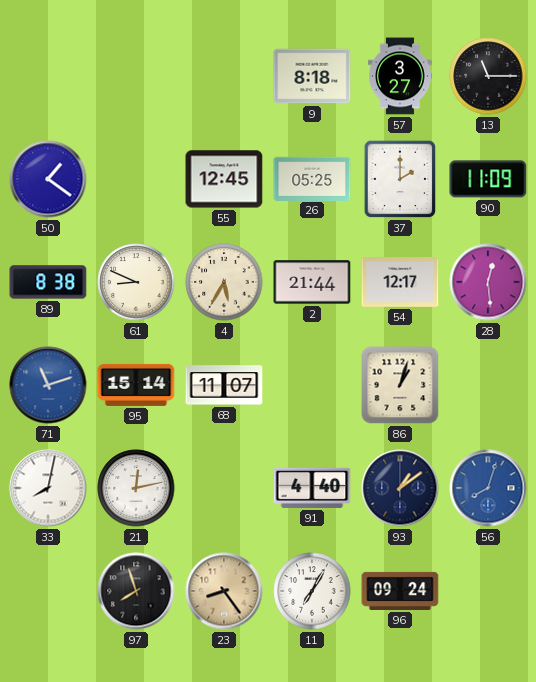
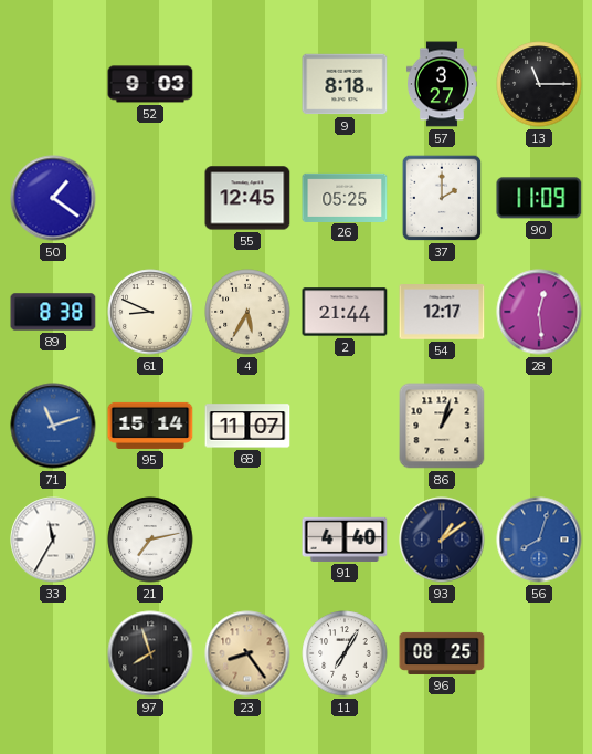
52: none -> 9:03
33: 8:02 -> 11:35
21: 12:13 -> 7:13
96: 09:24 -> 08:25
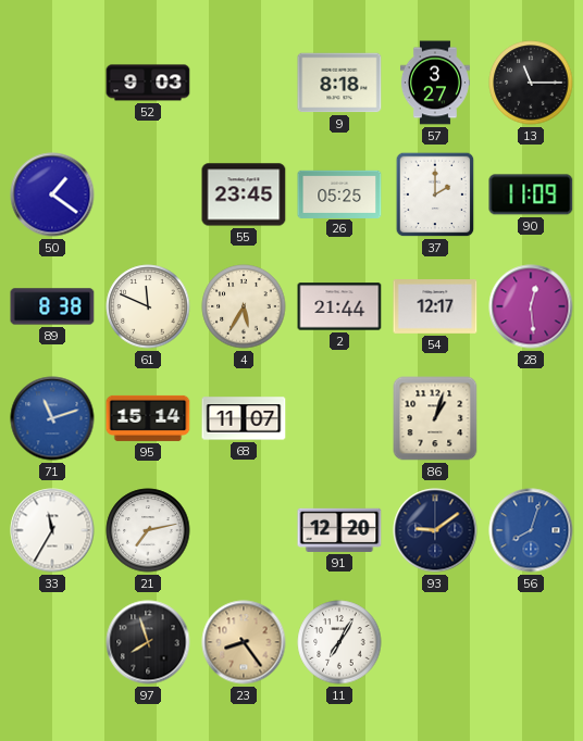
55: 12:45 -> 23:45
61: 8:49 -> 11:49
91: 4:40 -> 12:20
93: 1:09 -> 9:09
96: 08:25 -> none
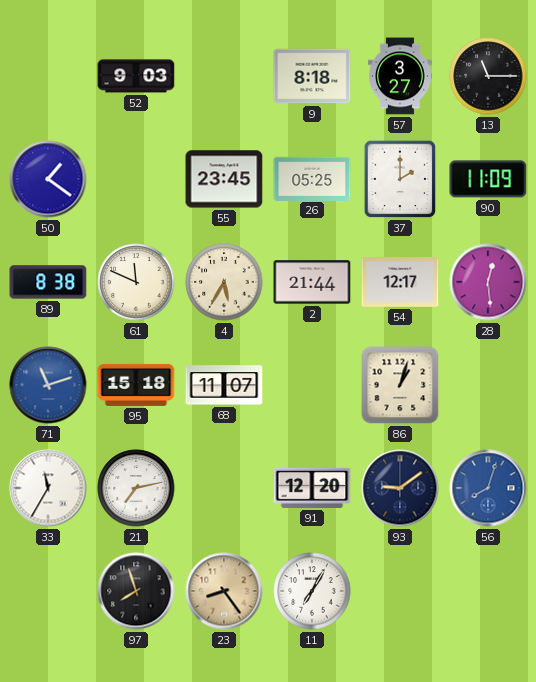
95: 15:14 -> 15:18
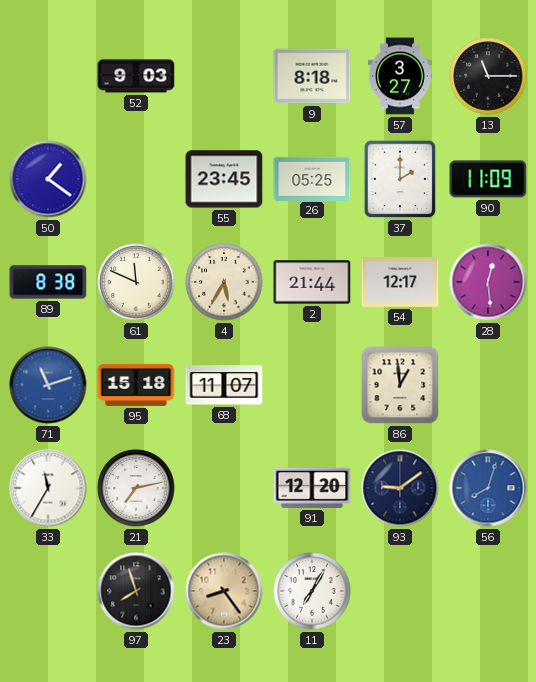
86: 1:03 -> 12:59
